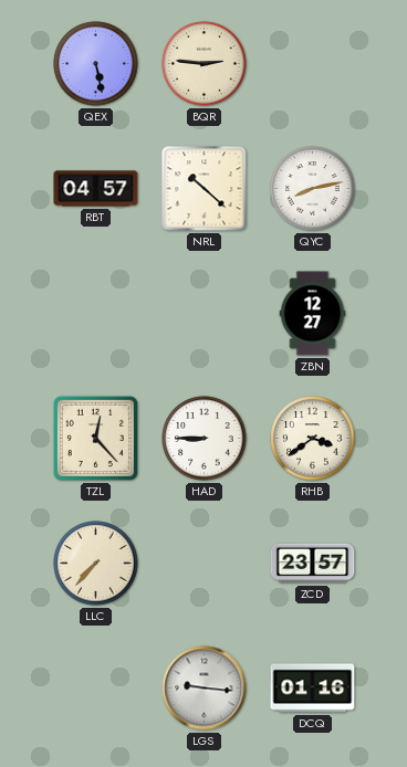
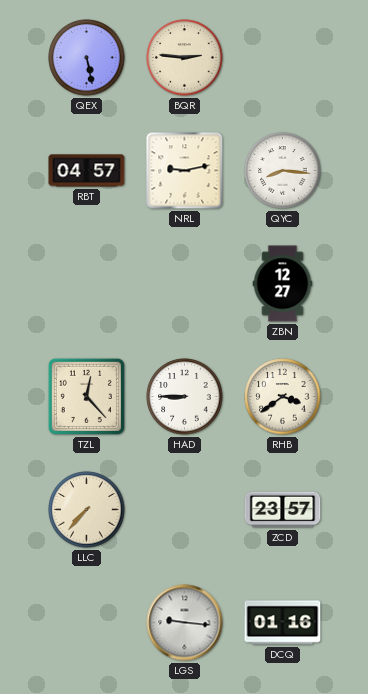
NRL: 10:22 -> 9:13
QYC: 8:13 -> 8:16
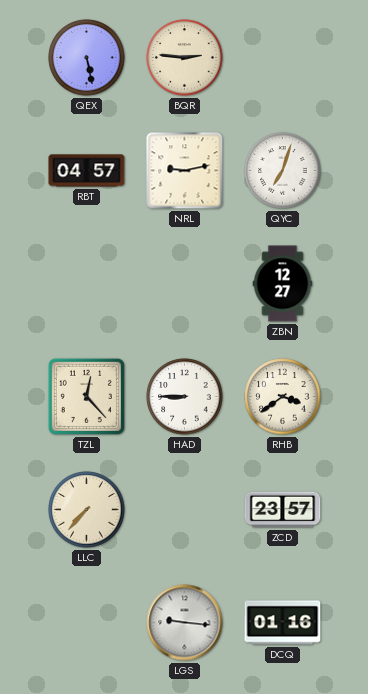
QYC: 8:16 -> 7:03
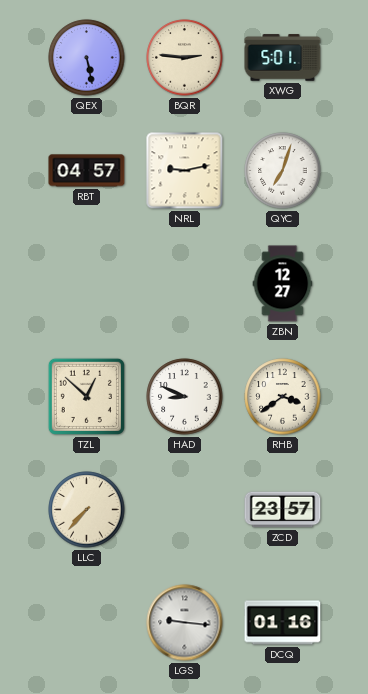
XWG: none -> 5:01
TZL: 12:23 -> 12:52
HAD: 8:45 -> 8:49
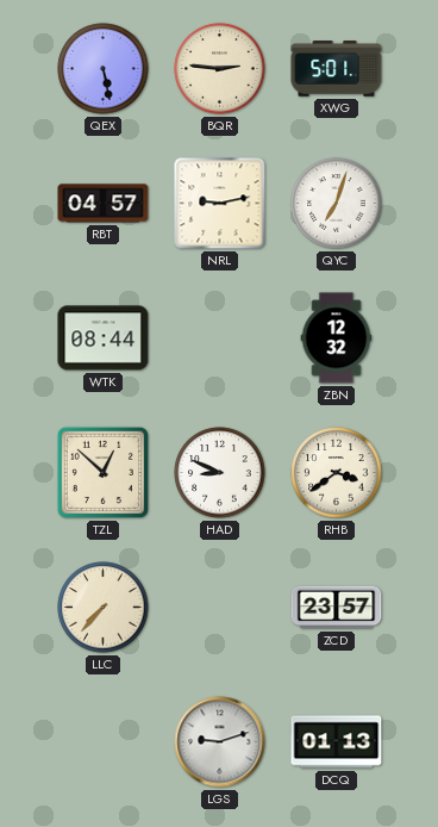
WTK: none -> 08:44
ZBN: 12:27 -> 12:32
LGS: 9:16 -> 9:12
DCQ: 01:16 -> 01:13
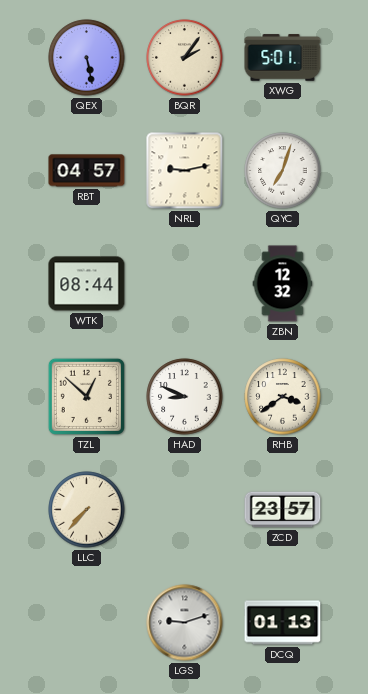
BQR: 2:46 -> 2:06
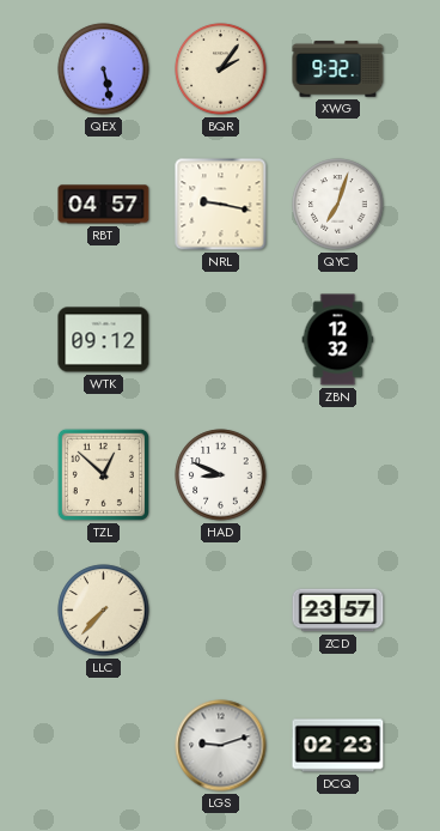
XWG: 5:01 -> 9:32
NRL: 9:13 -> 9:17
WTK: 08:44 -> 09:12
RHB: 3:39 -> none
DCQ: 01:13 -> 02:23
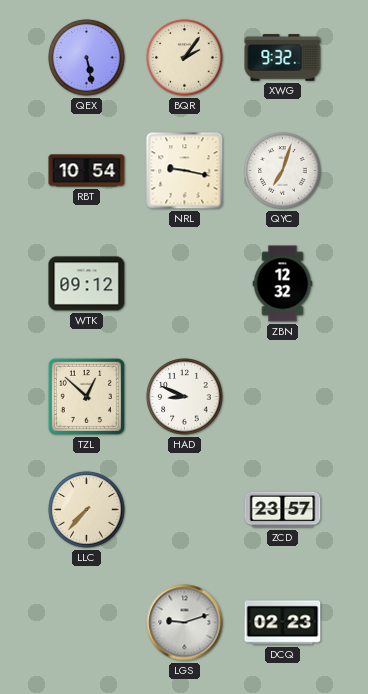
RBT: 04:57 -> 10:54
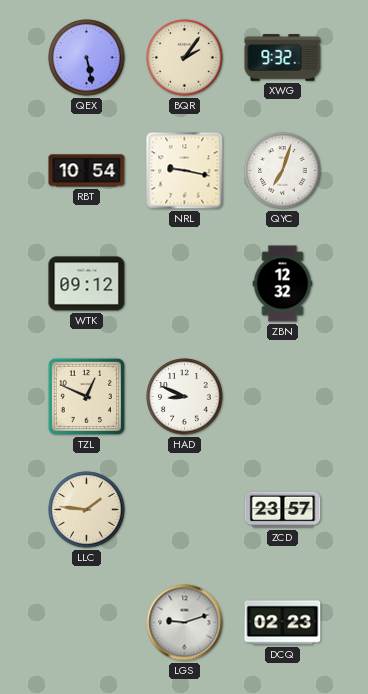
TZL: 12:52 -> 12:49
LLC: 7:37 -> 1:46
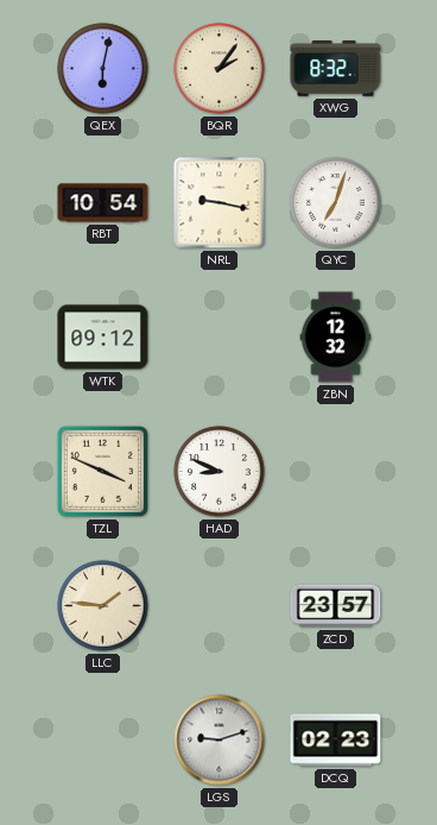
QEX: 5:28 -> 6:02
XWG: 9:32 -> 8:32
TZL: 12:49 -> 3:49
